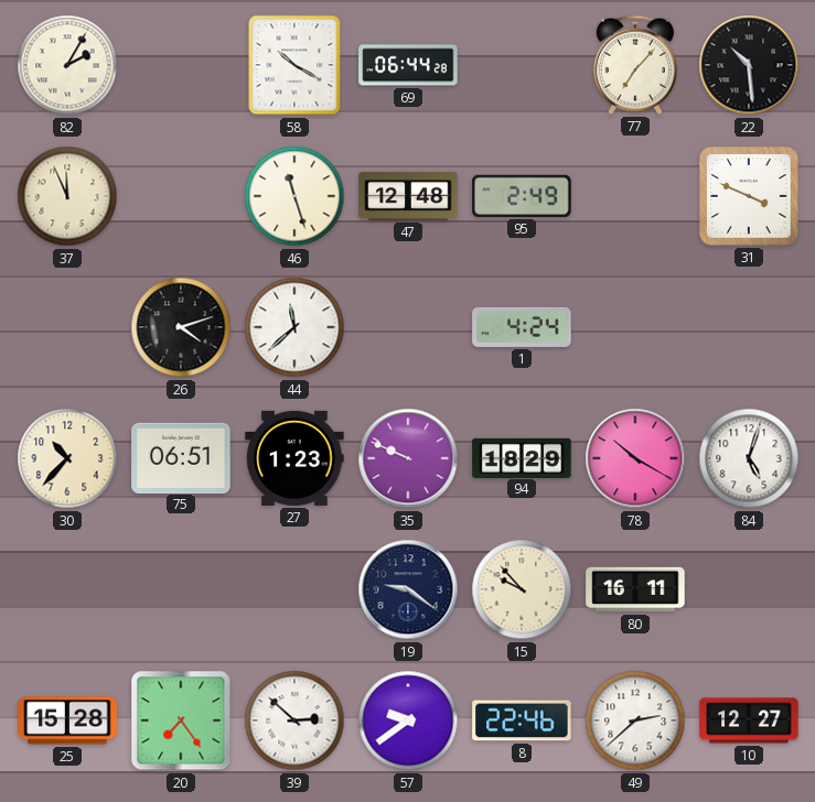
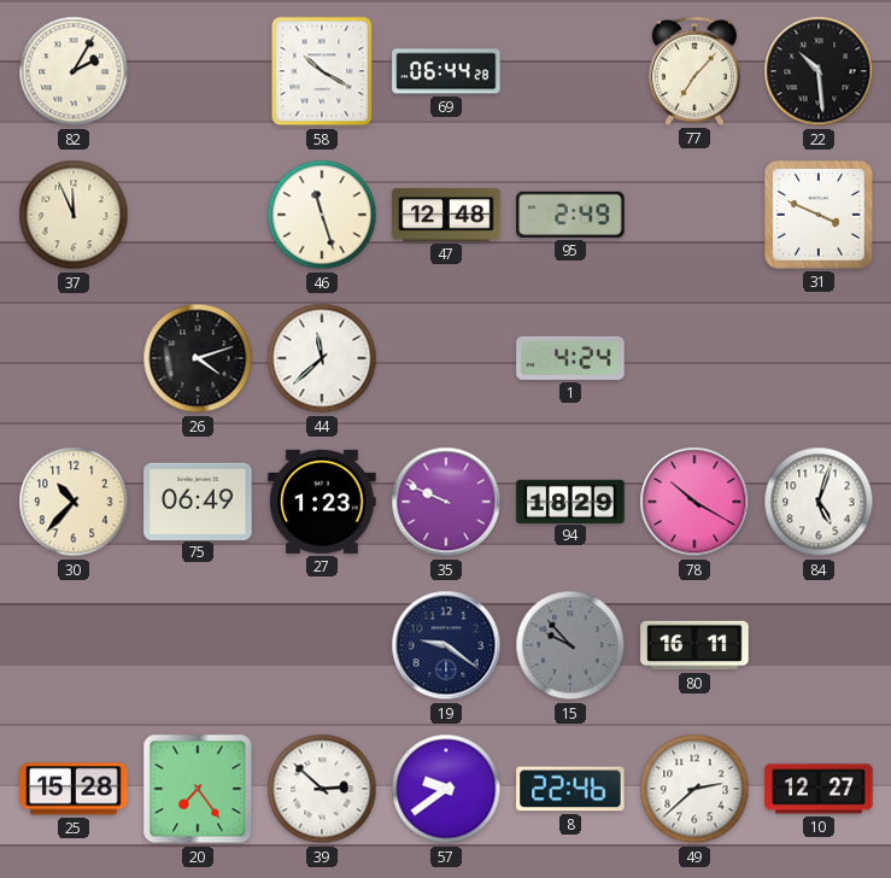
75: 06:51 -> 06:49
15 dial: cream -> grey
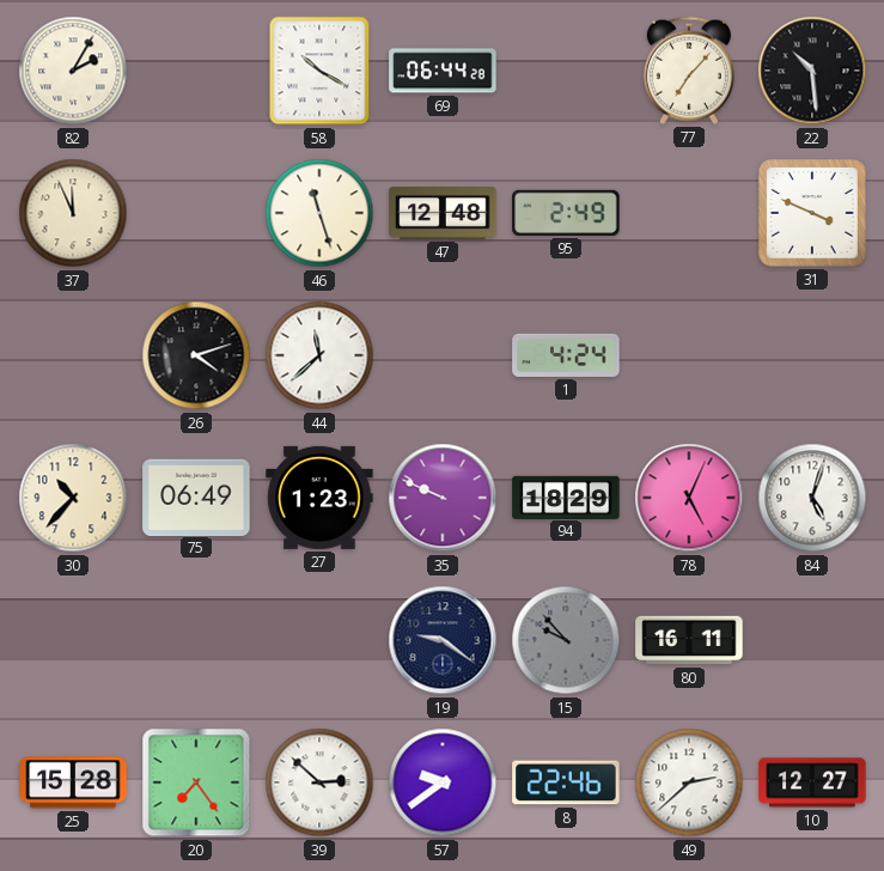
78: 10:20 -> 5:04
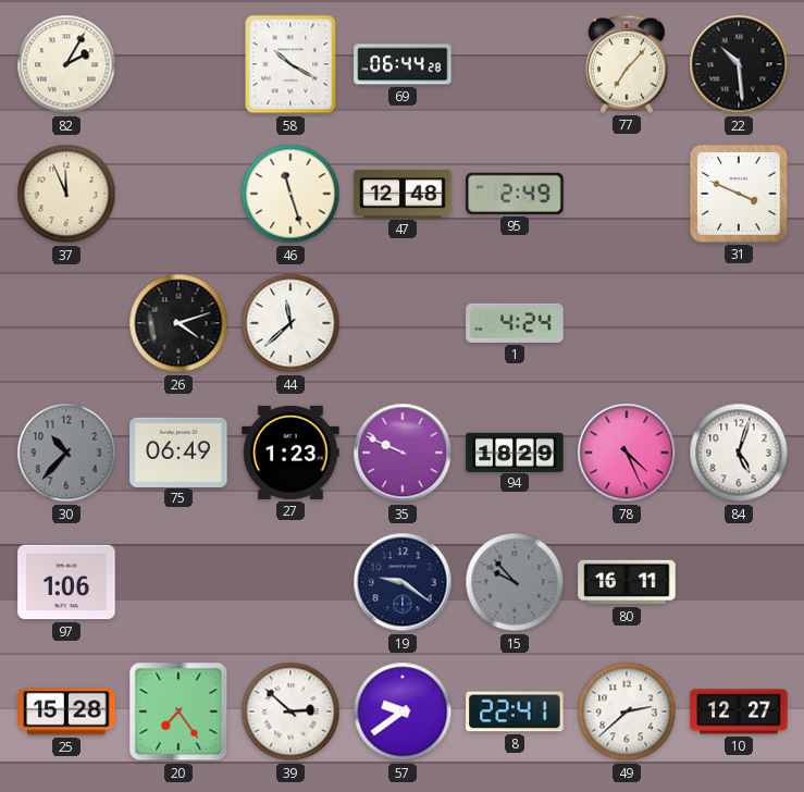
30 dial: cream -> grey
78: 5:04 -> 4:26
97: none -> 1:06
8: 22:46 -> 22:41
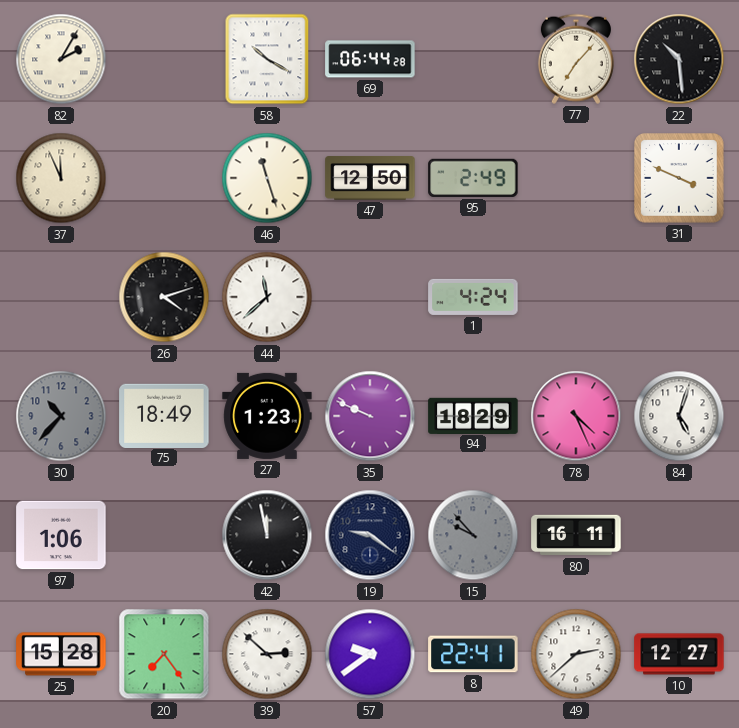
47: 12:48 -> 12:50
75: 06:49 -> 18:49
42: none -> 11:58
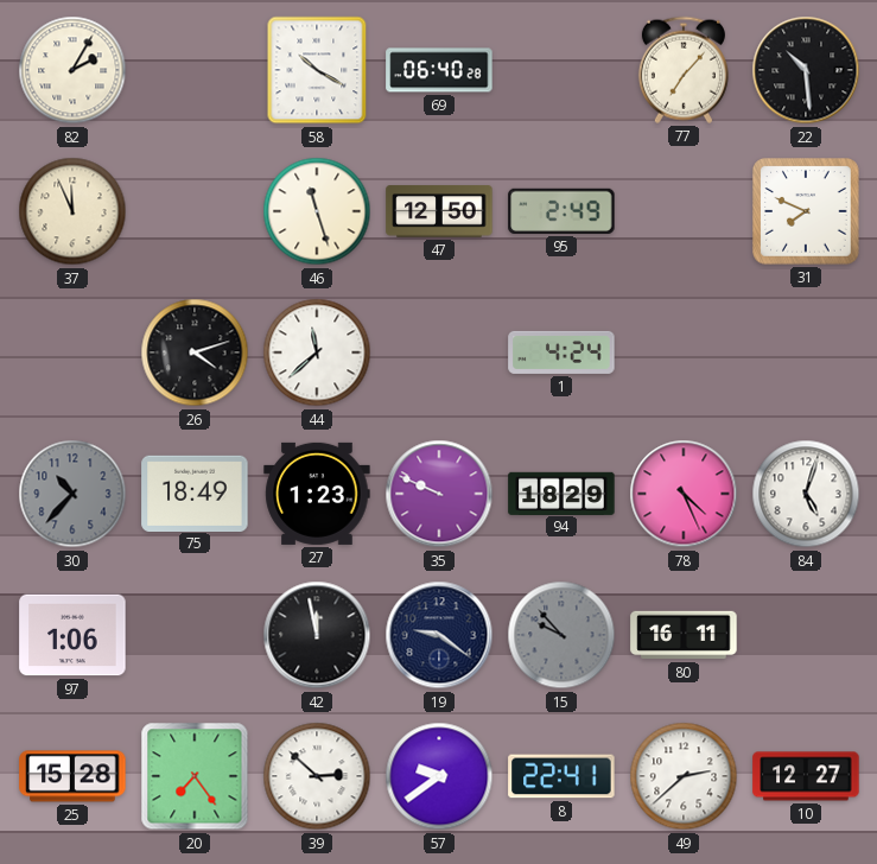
69: 06:44 -> 06:40
31: 3:49 -> 7:49
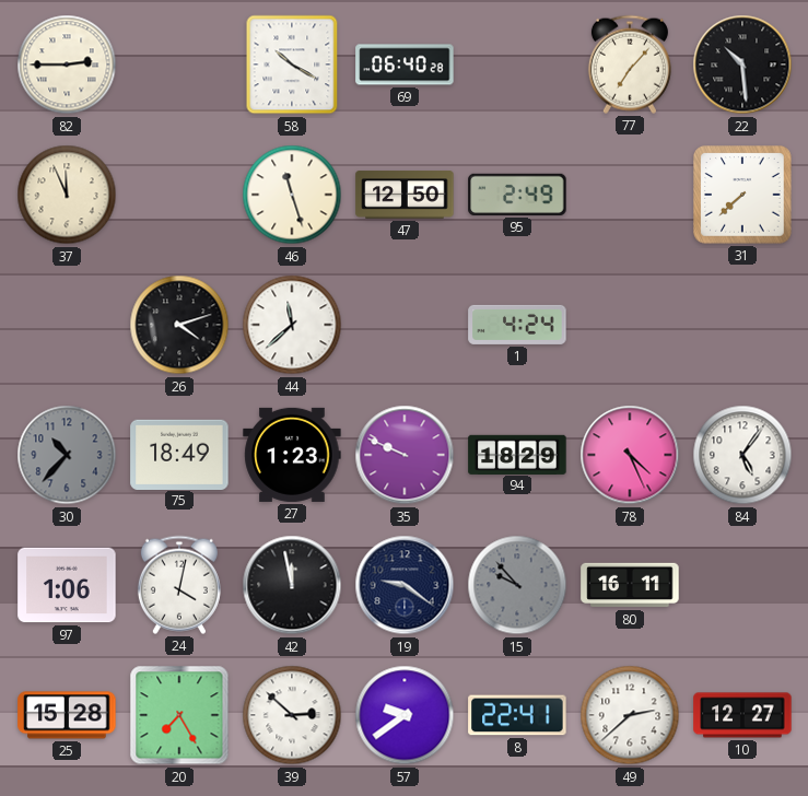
82: 2:05 -> 2:45
31: 7:49 -> 7:38
84: 5:03 -> 5:06
24: none -> 4:02
20: 7:24 -> 7:25
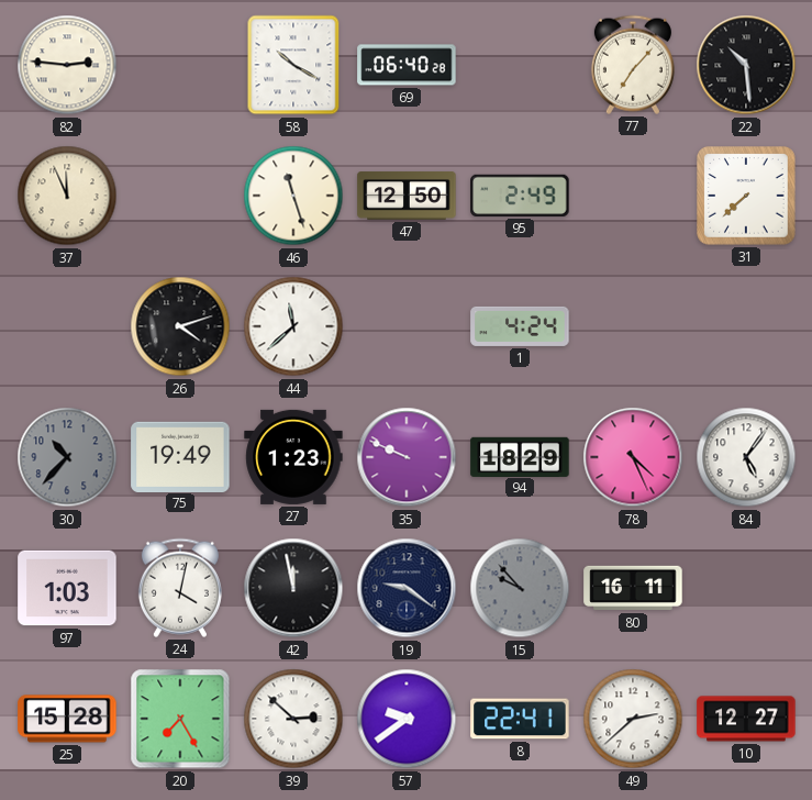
82: 2:45 -> 2:46
75: 18:49 -> 19:49
97: 1:06 -> 1:03
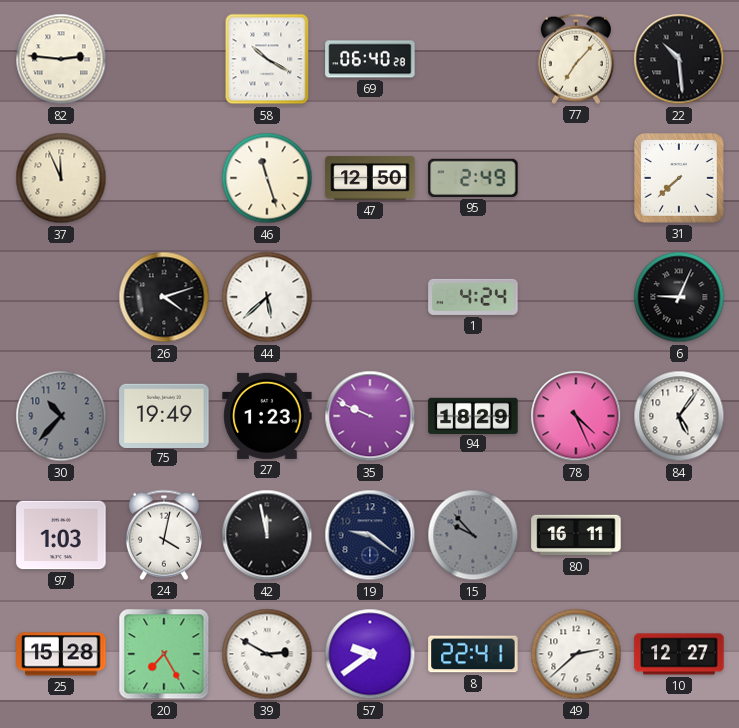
44: 11:38 -> 5:38
6: none -> 9:04
39: 2:52 -> 2:50
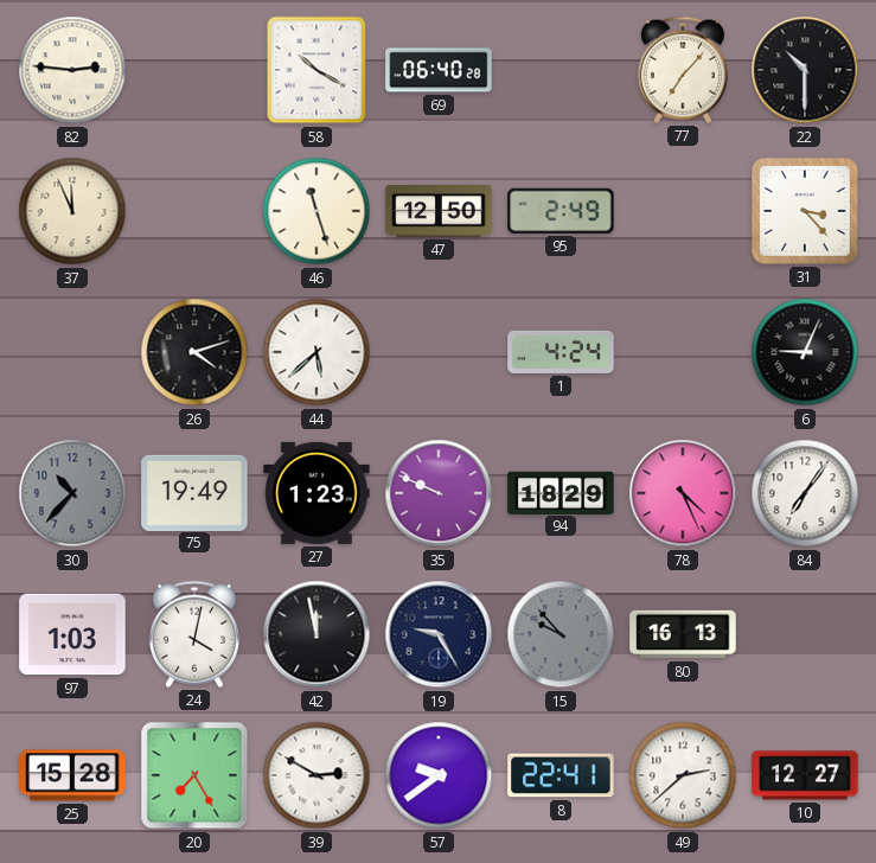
22: 10:29 -> 10:30
31: 7:38 -> 3:23
84: 5:06 -> 7:06
19: 9:21 -> 9:25
80: 16:11 -> 16:13
